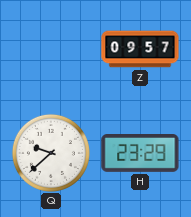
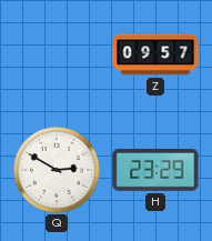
Q: 9:38 -> 2:50
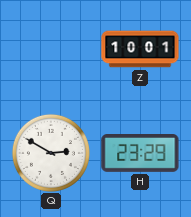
Z: 09:57 -> 10:01
